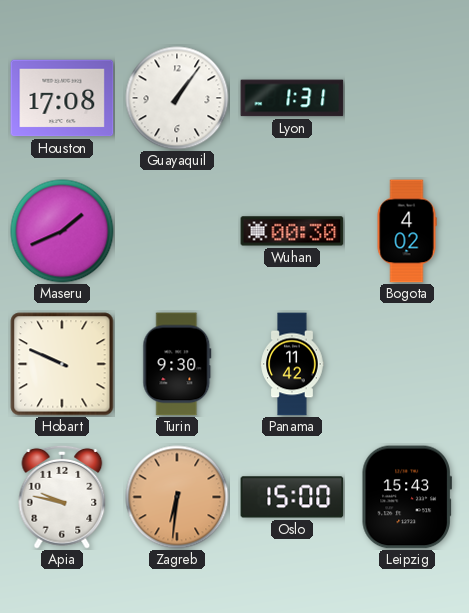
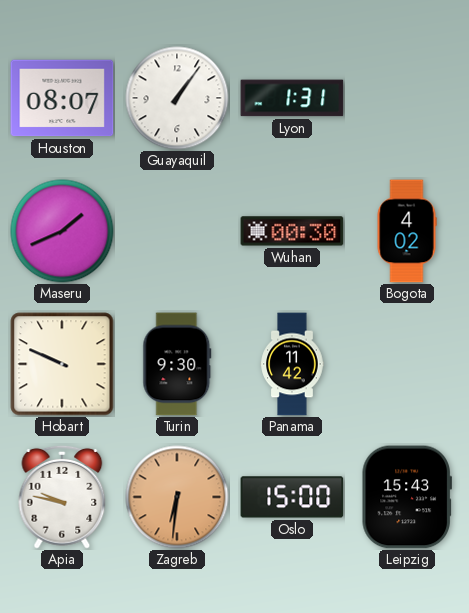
Houston: 17:08 -> 08:07
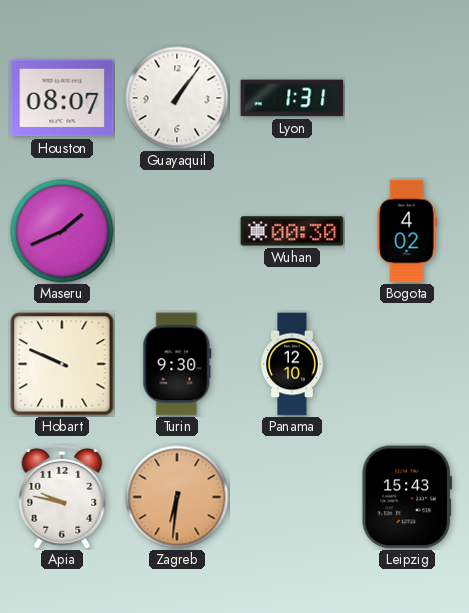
Panama: 11:42 -> 12:10
Oslo: 15:00 -> none
